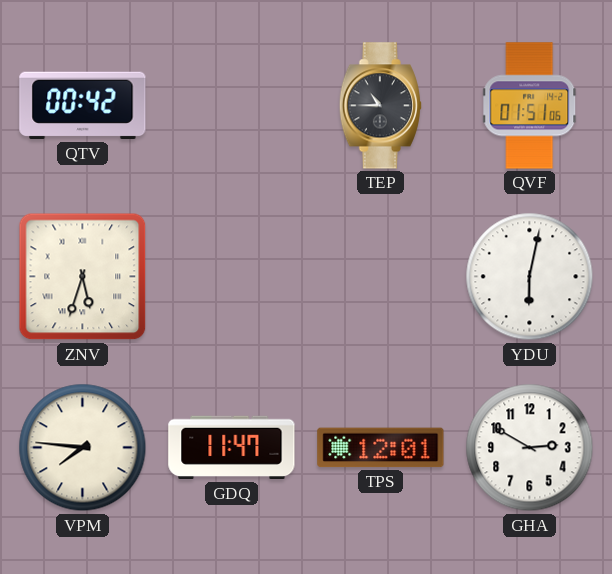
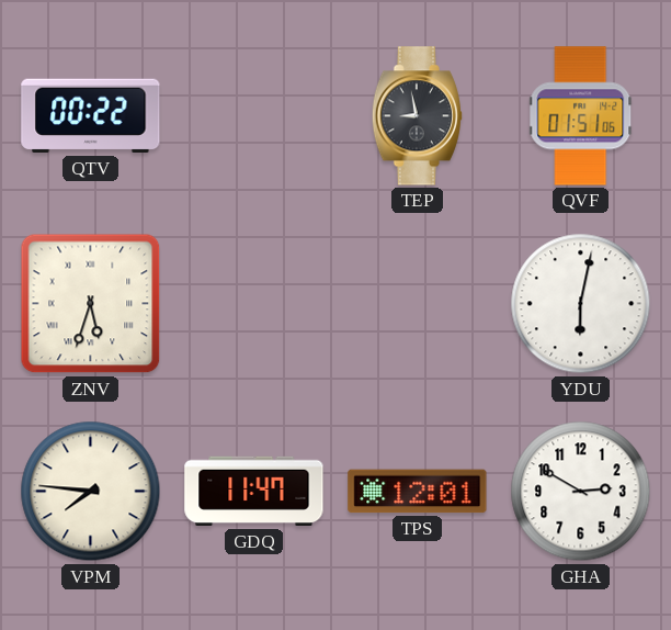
QTV: 00:42 -> 00:22
TEP: 10:45 -> 8:58
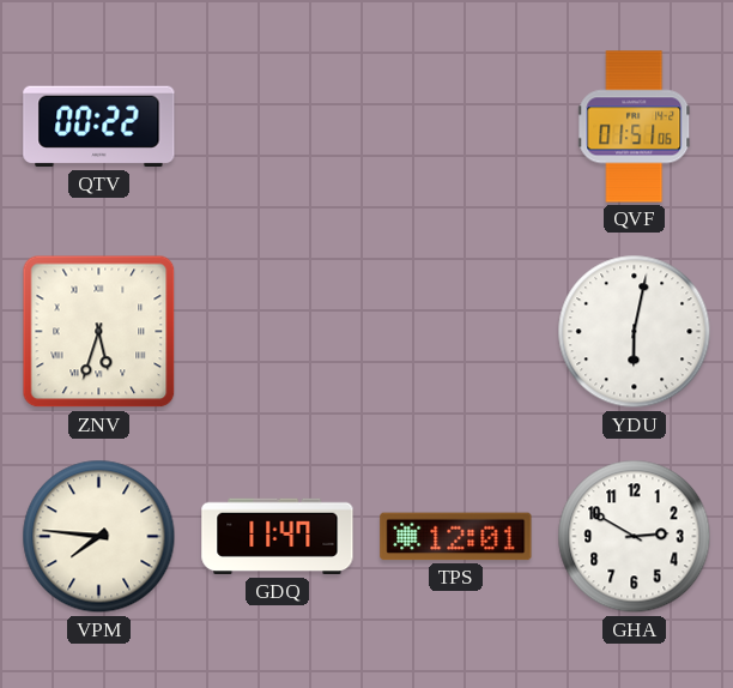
TEP: 8:58 -> none
